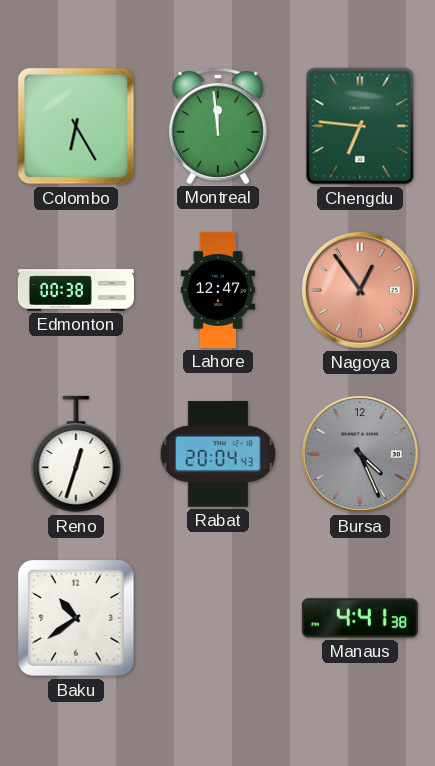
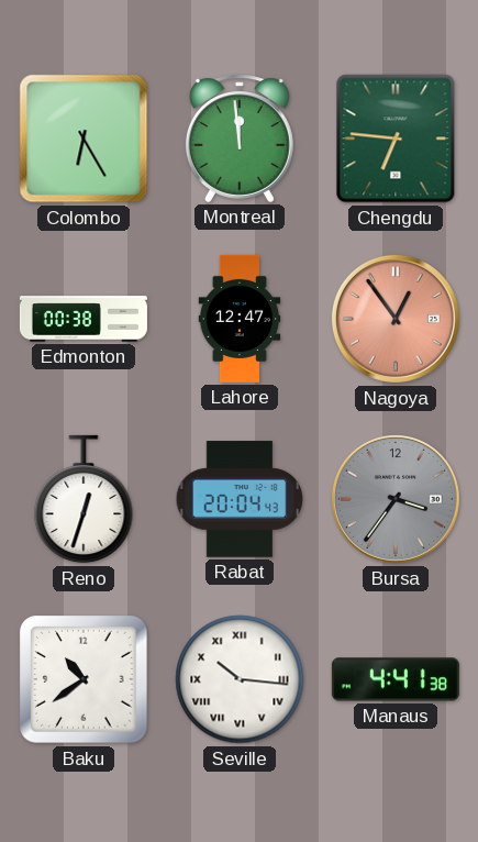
Bursa: 4:26 -> 3:36
Seville: none -> 10:16
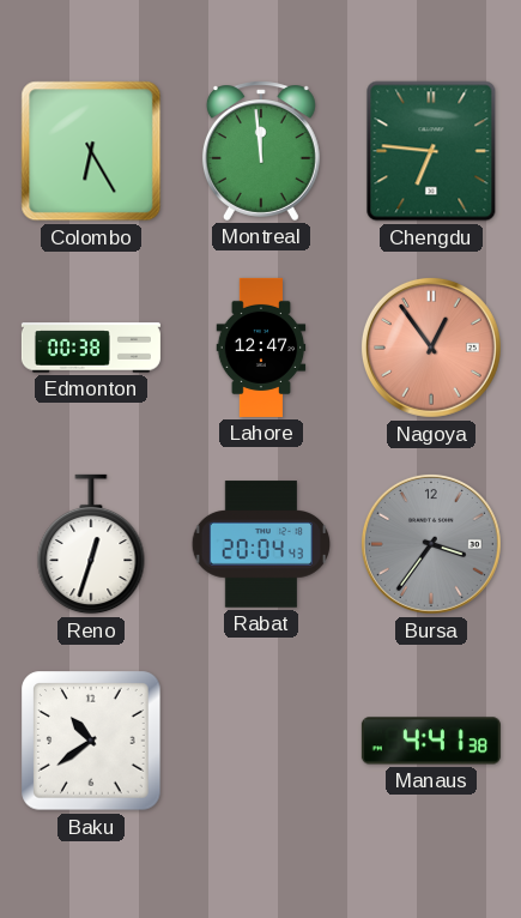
Seville: 10:16 -> none
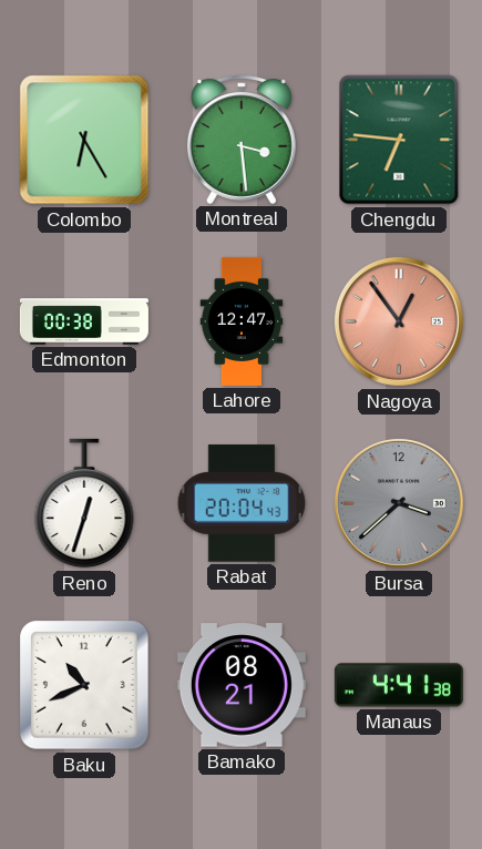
Montreal: 11:59 -> 3:29
Bursa: 3:36 -> 3:38
Baku: 10:39 -> 10:41
Bamako: none -> 08:21
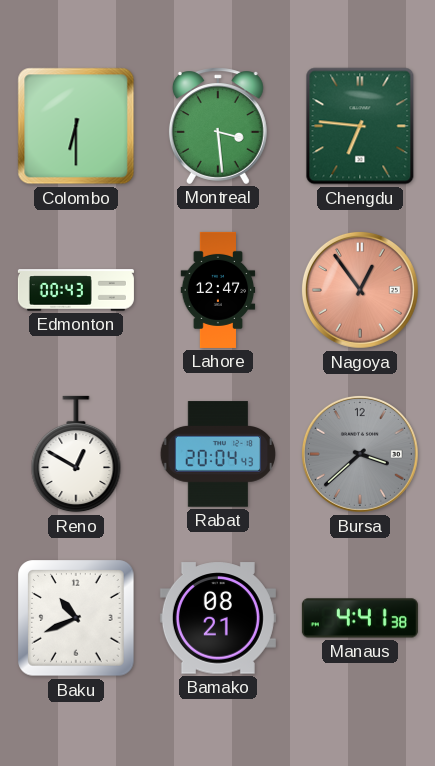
Colombo: 6:25 -> 6:30
Edmonton: 00:38 -> 00:43
Reno: 12:33 -> 12:50
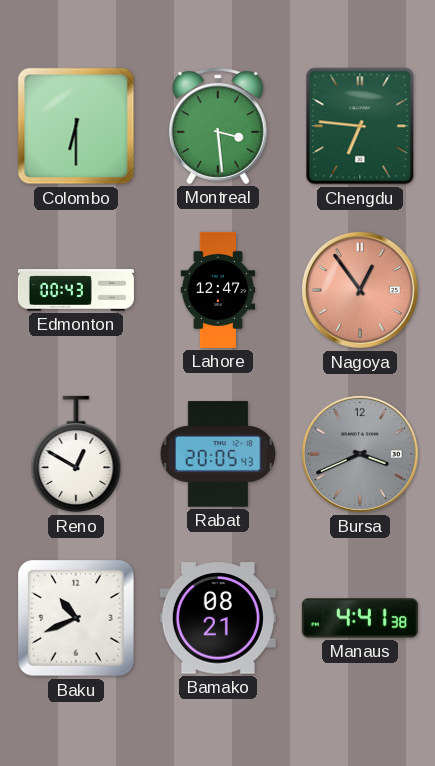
Rabat: 20:04 -> 20:05
Bursa: 3:38 -> 3:41
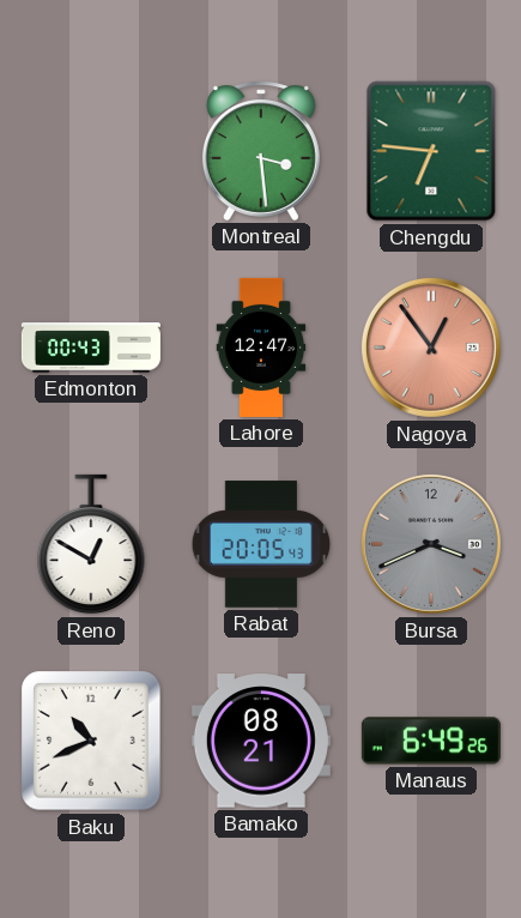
Colombo: 6:30 -> none
Manaus: 4:41 -> 6:49
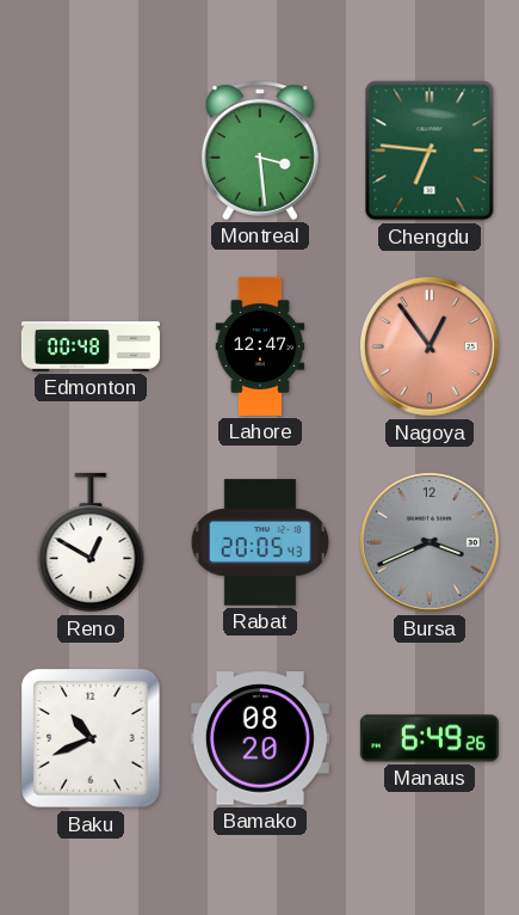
Edmonton: 00:43 -> 00:48
Bamako: 08:21 -> 08:20
